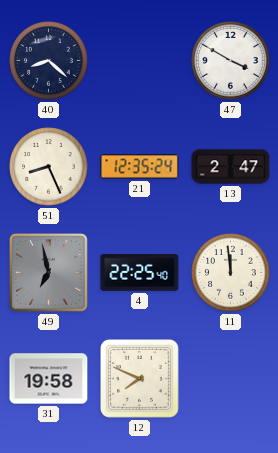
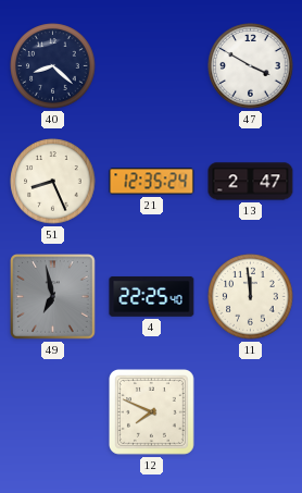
31: 19:58 -> none
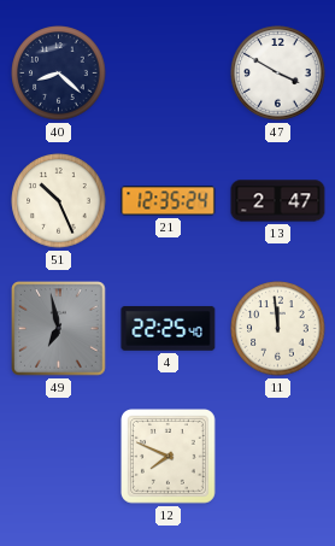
51: 8:26 -> 10:26
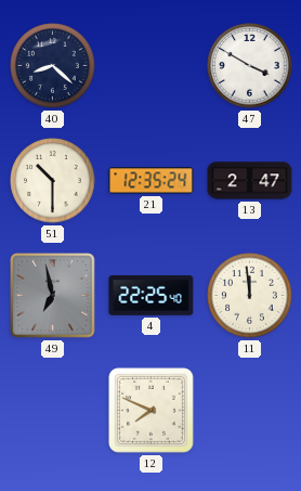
51: 10:26 -> 10:30
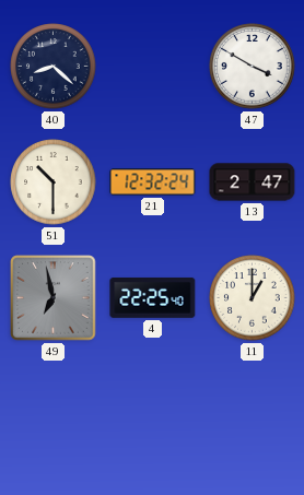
21: 12:35 -> 12:32
11: 11:59 -> 1:00
12: 7:49 -> none
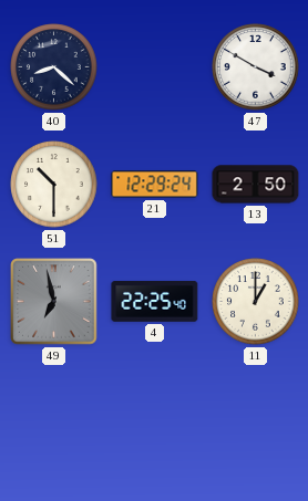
21: 12:32 -> 12:29
13: 2:47 -> 2:50
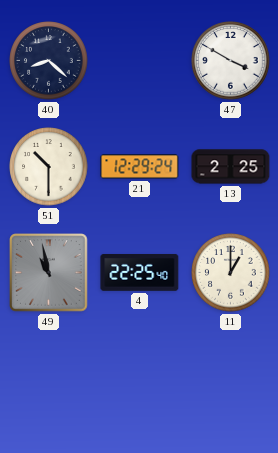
13: 2:50 -> 2:25
49: 6:58 -> 10:58
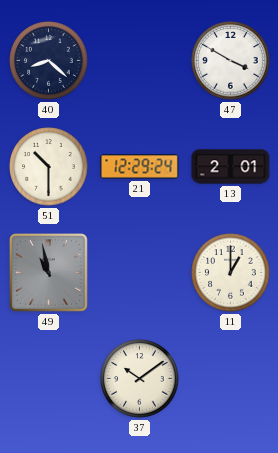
13: 2:25 -> 2:01
4: 22:25 -> none
37: none -> 10:09
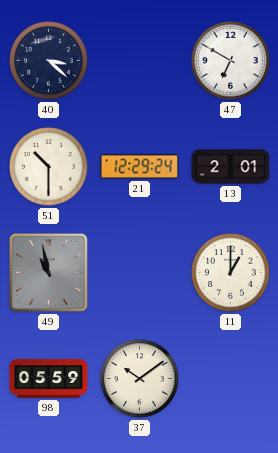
40: 8:22 -> 3:22
47: 3:50 -> 6:50
98: none -> 05:59
